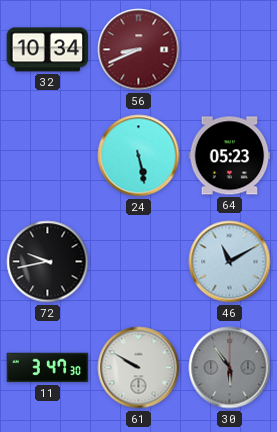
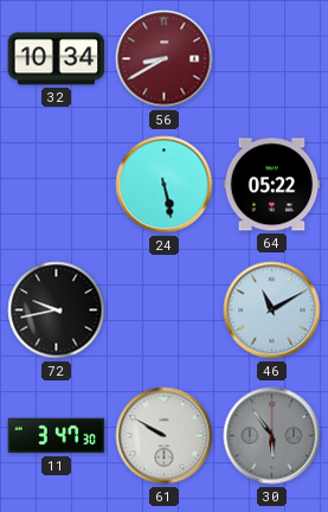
56: 8:41 -> 8:40
64: 05:23 -> 05:22
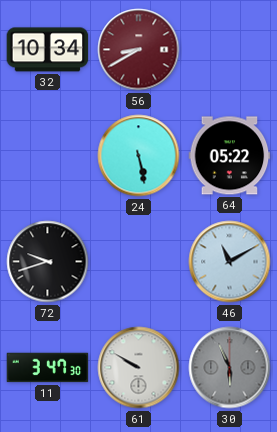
72: 9:43 -> 9:42
30: 5:54 -> 5:56
